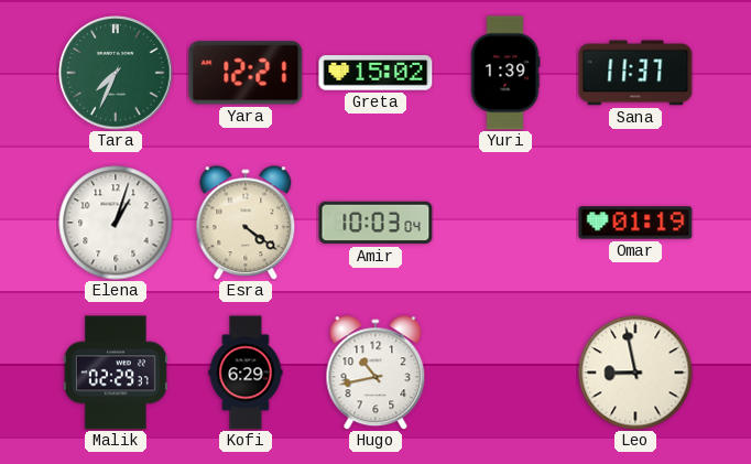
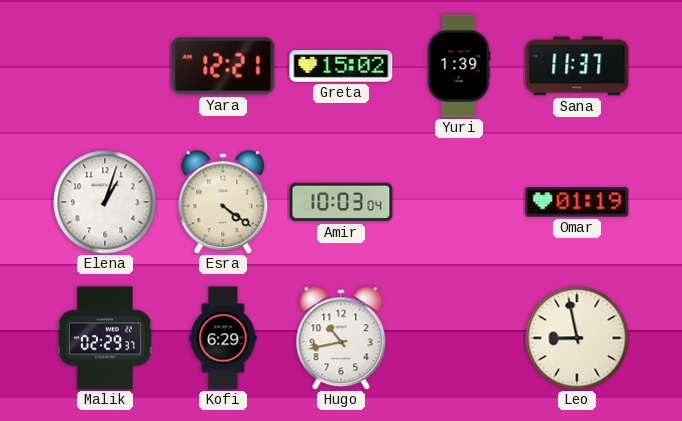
Tara: 7:34 -> none
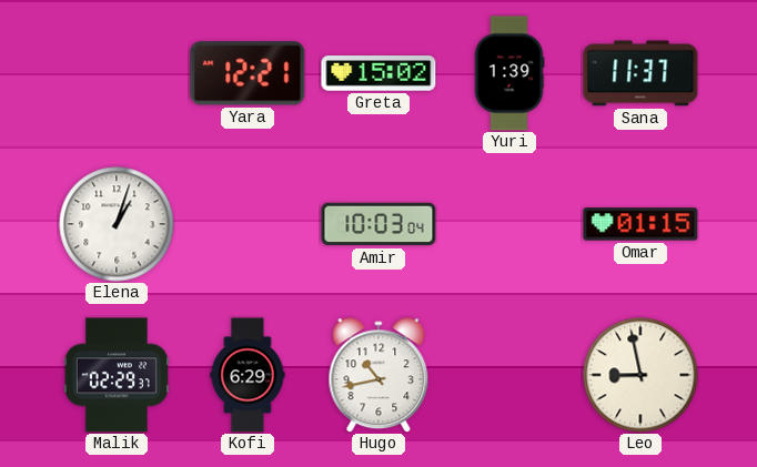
Esra: 4:21 -> none
Omar: 01:19 -> 01:15
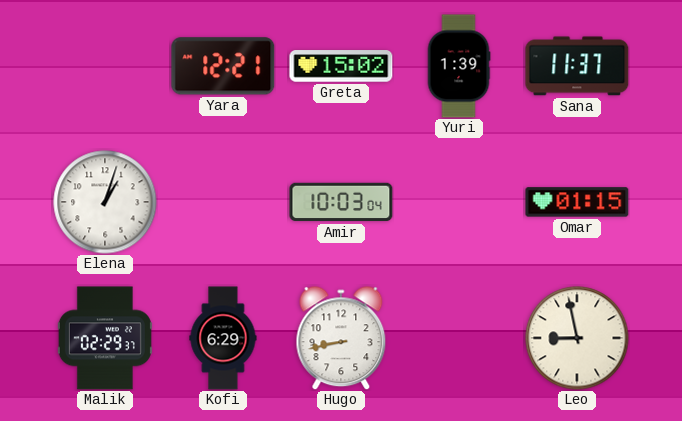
Hugo: 10:43 -> 8:43
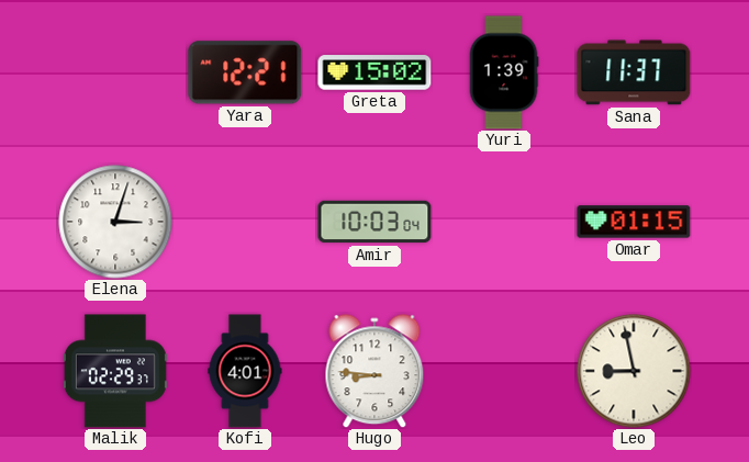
Elena: 1:03 -> 3:03
Kofi: 6:29 -> 4:01
Hugo: 8:43 -> 8:46
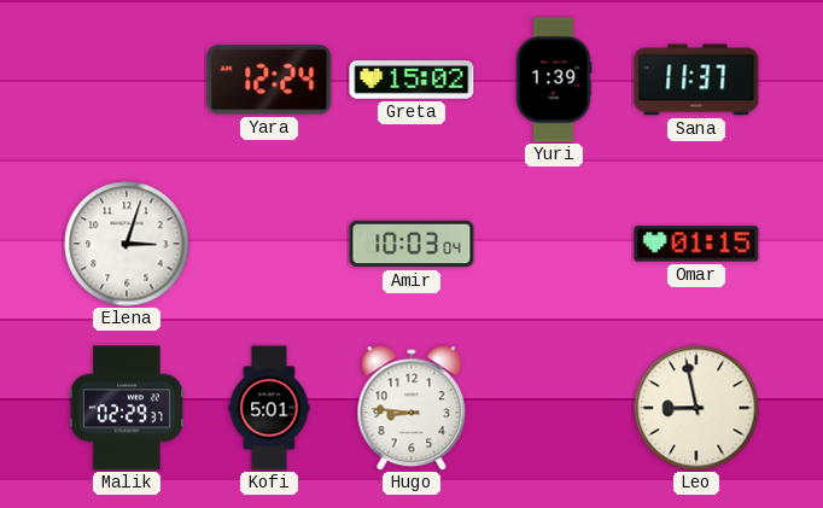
Yara: 12:21 -> 12:24
Kofi: 4:01 -> 5:01
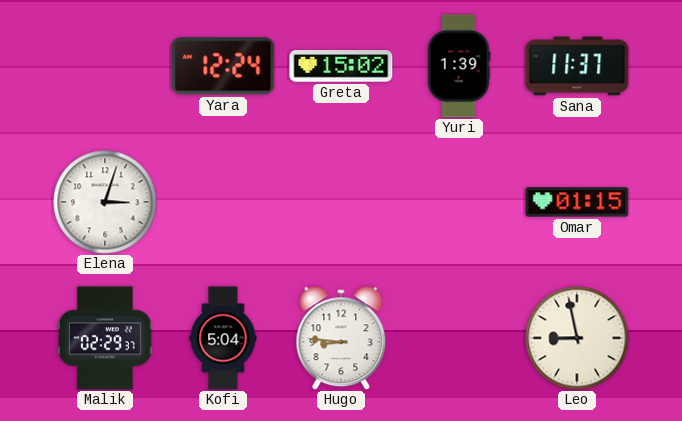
Amir: 10:03 -> none
Kofi: 5:01 -> 5:04
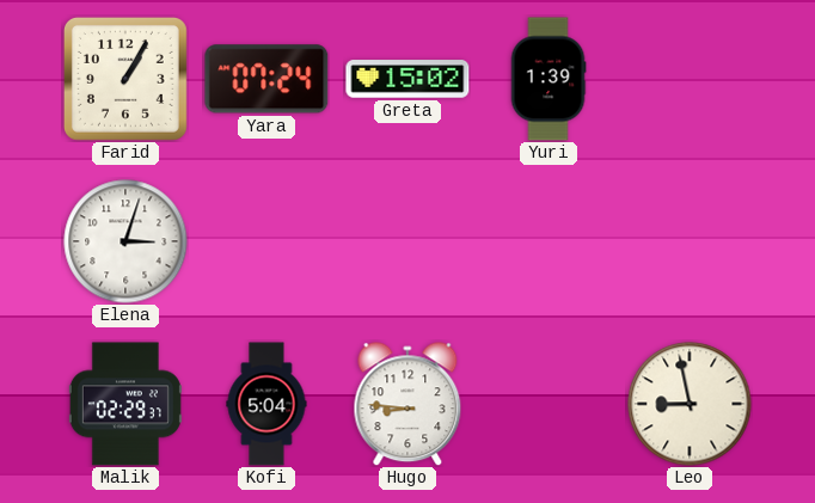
Farid: none -> 1:05
Yara: 12:24 -> 07:24
Sana: 11:37 -> none
Omar: 01:15 -> none
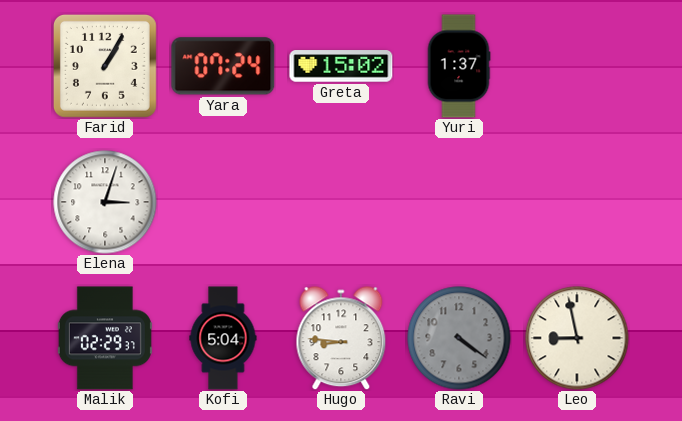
Yuri: 1:39 -> 1:37
Ravi: none -> 4:21
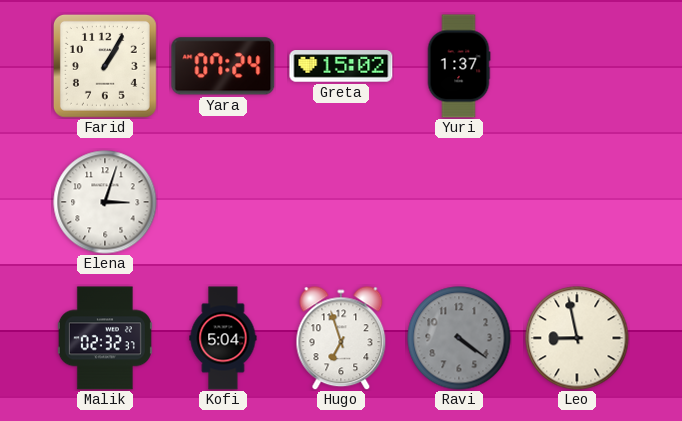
Malik: 02:29 -> 02:32
Hugo: 8:46 -> 6:57
